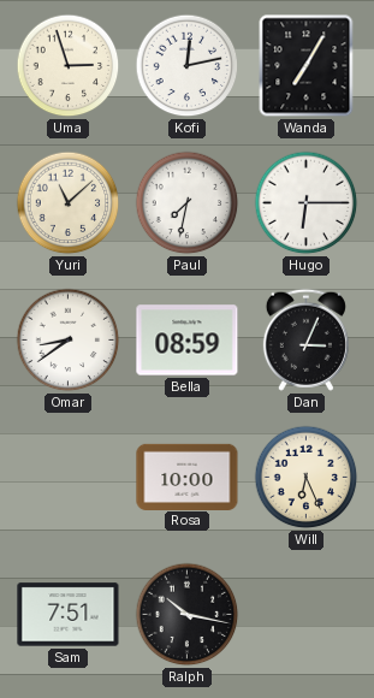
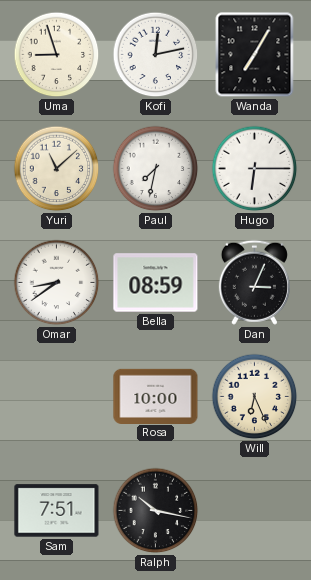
Uma: 2:57 -> 8:57
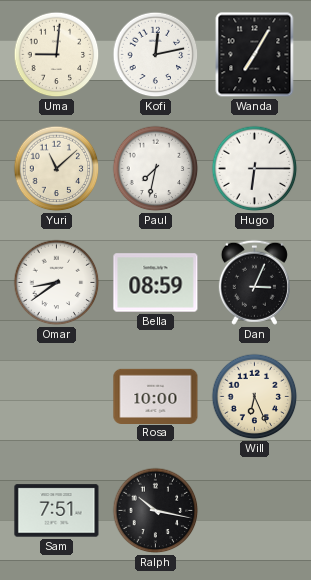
Uma: 8:57 -> 9:01
